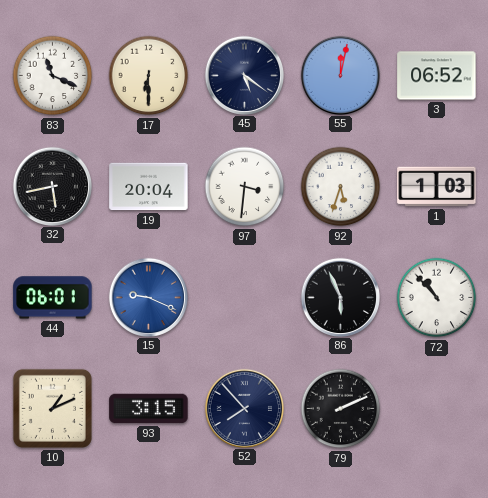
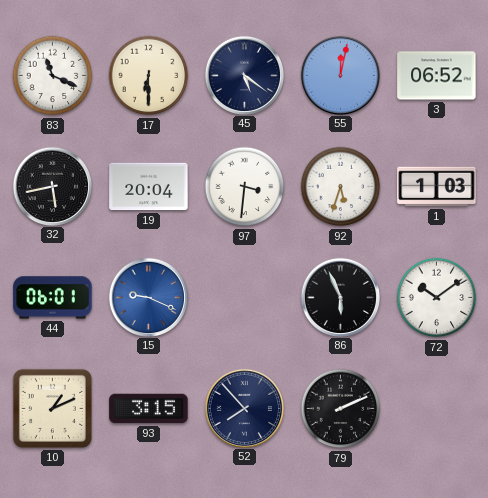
72: 10:53 -> 10:09
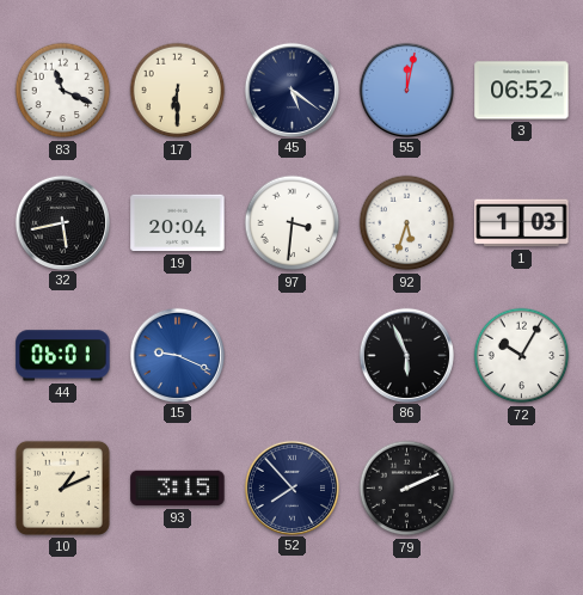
72: 10:09 -> 10:05
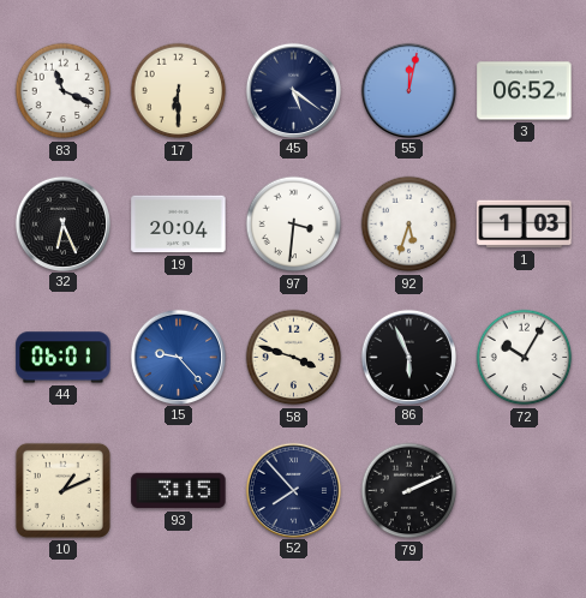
32: 5:43 -> 6:26
15: 9:19 -> 9:23
58: none -> 3:48
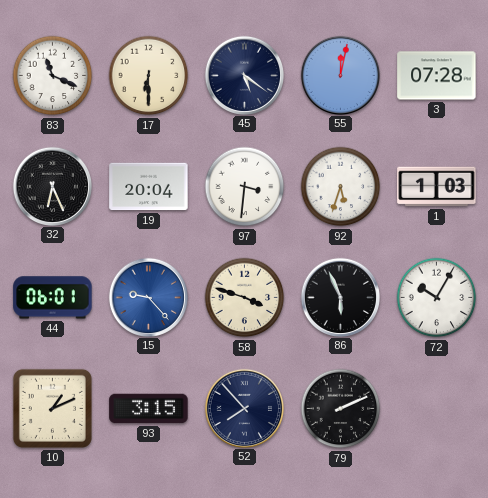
3: 06:52 -> 07:28
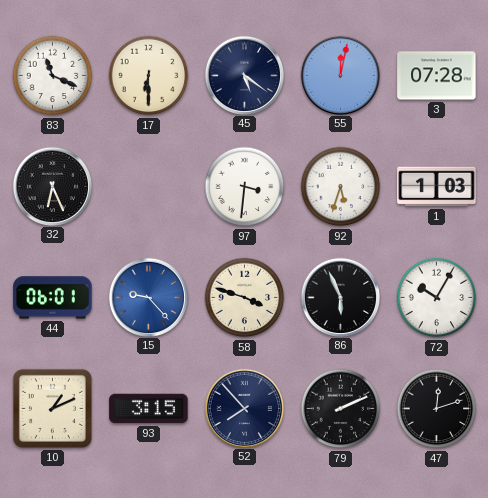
19: 20:04 -> none
47: none -> 12:12
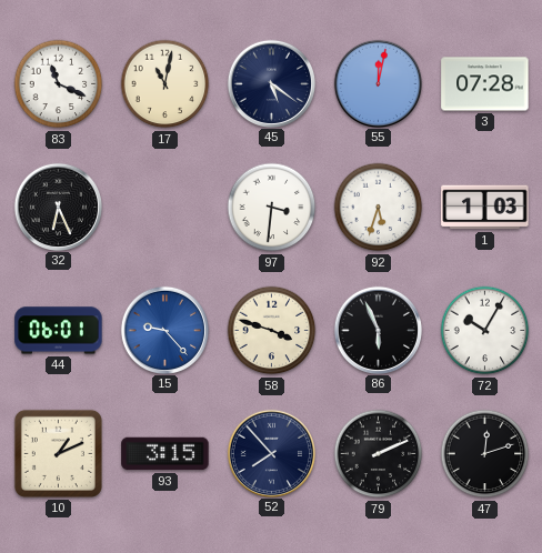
17: 6:30 -> 11:02
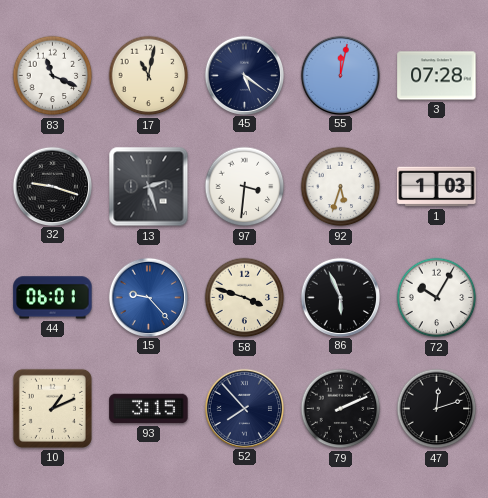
32: 6:26 -> 9:18
13: none -> 2:27
